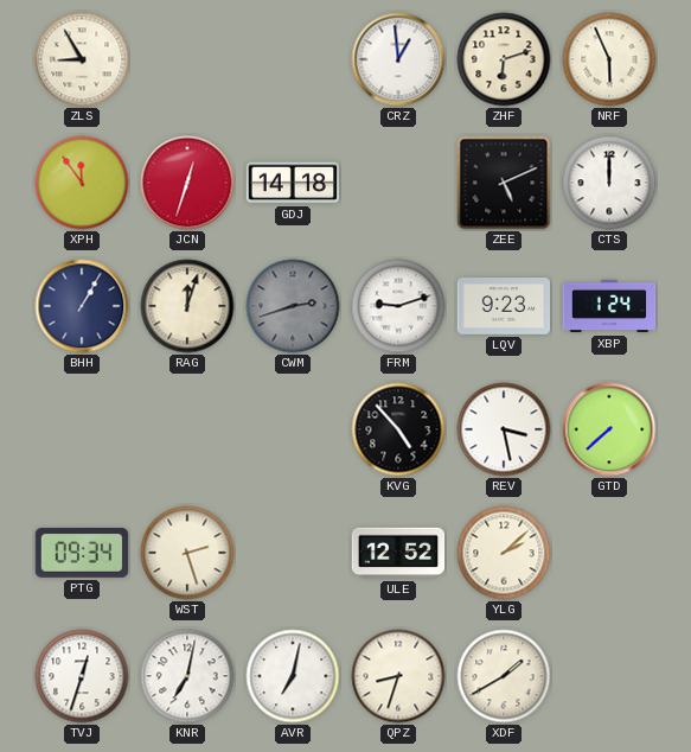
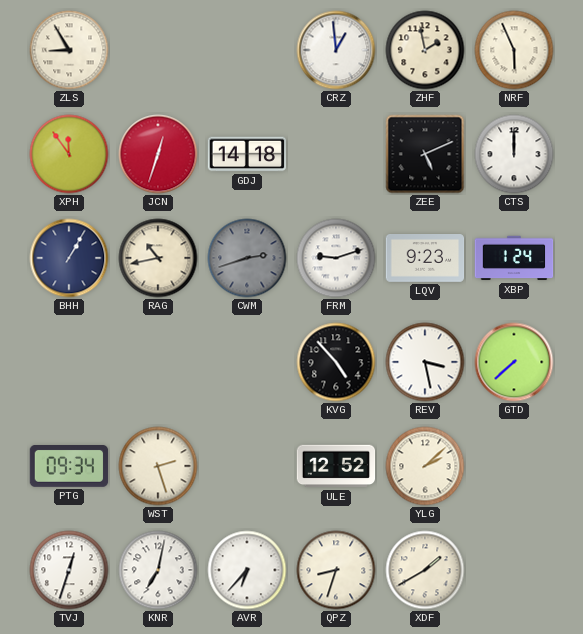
ZHF: 6:12 -> 1:58
RAG: 12:03 -> 10:43
AVR: 7:02 -> 6:37
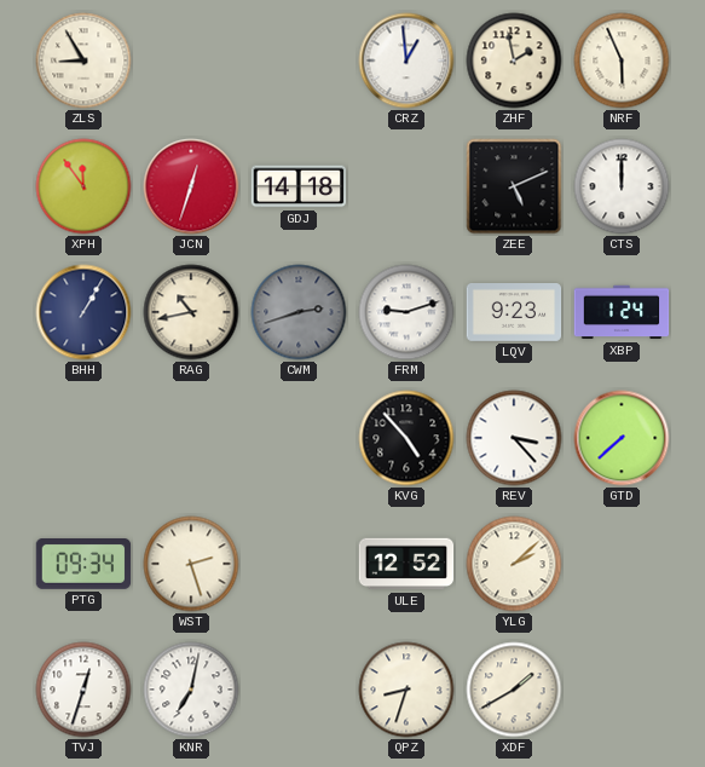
REV: 3:28 -> 3:23
AVR: 6:37 -> none
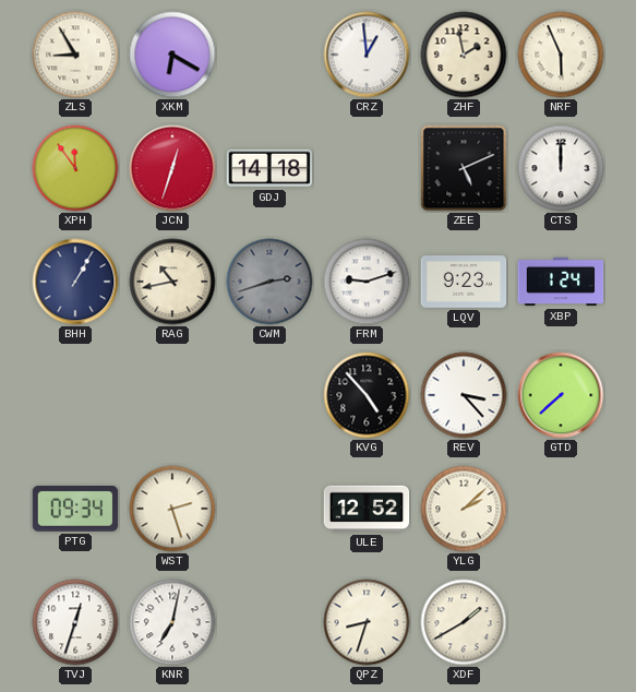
XKM: none -> 6:20
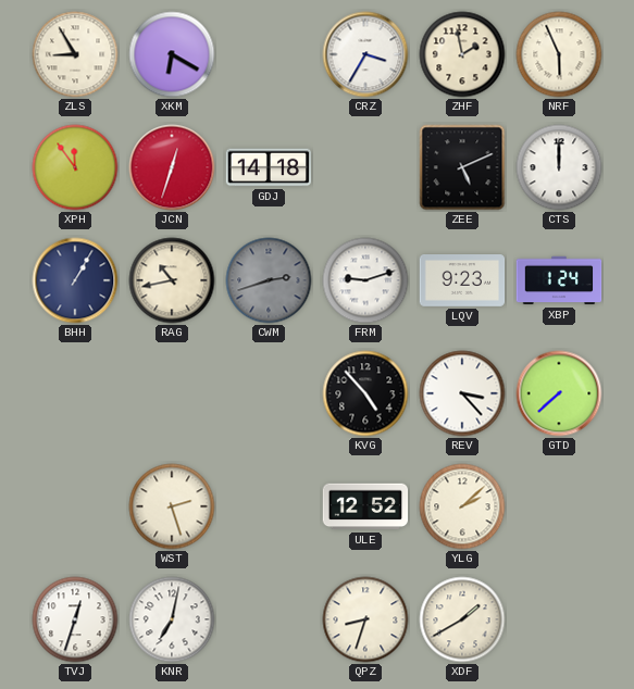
CRZ: 12:59 -> 3:35
PTG: 09:34 -> none
